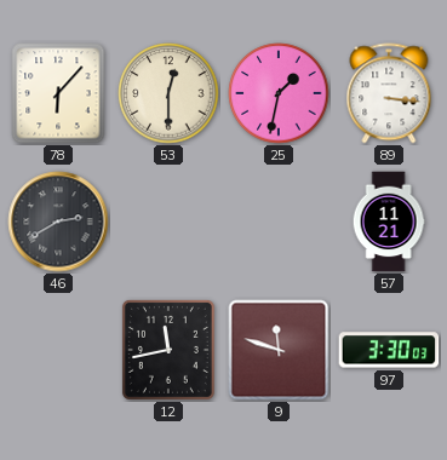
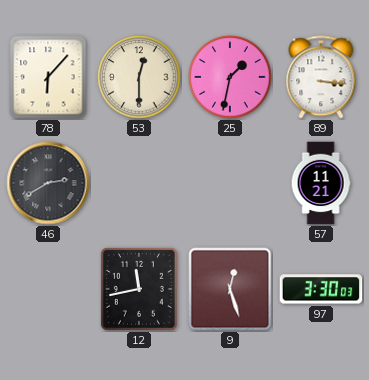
9: 11:48 -> 12:27
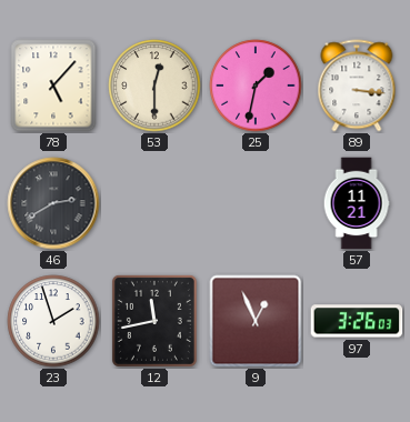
78: 6:07 -> 5:07
23: none -> 1:57
9: 12:27 -> 12:56
97: 3:30 -> 3:26
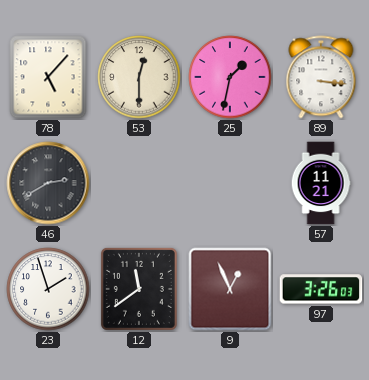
12: 11:43 -> 11:39
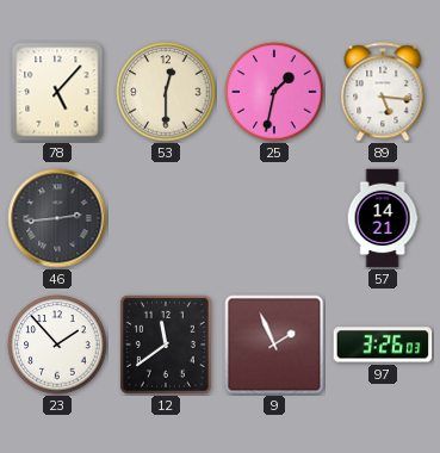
89: 3:16 -> 5:16
46: 2:40 -> 2:44
57: 11:21 -> 14:21
23: 1:57 -> 1:53
9: 12:56 -> 1:56
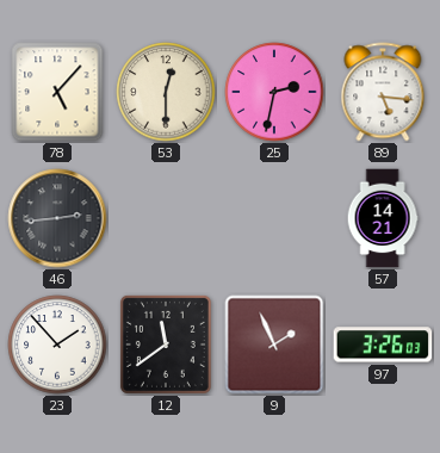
25: 1:32 -> 2:32
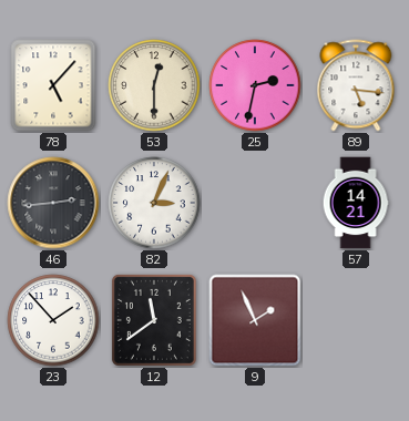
82: none -> 3:04
97: 3:26 -> none
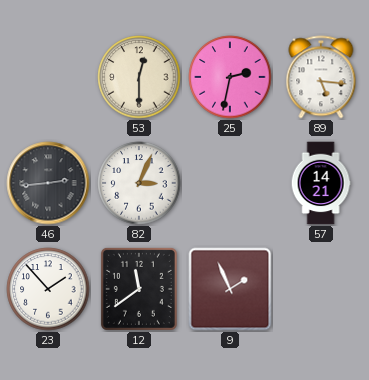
78: 5:07 -> none
